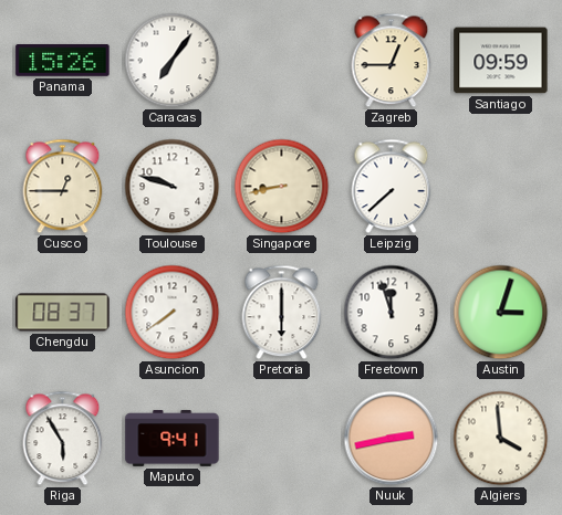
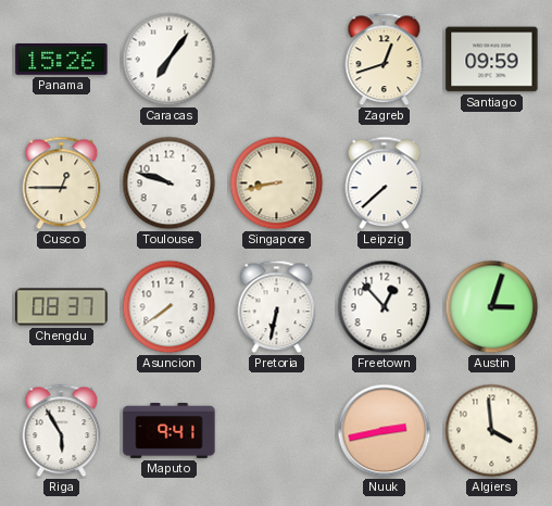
Zagreb: 12:45 -> 12:42
Pretoria: 6:00 -> 6:32
Freetown: 11:57 -> 12:53
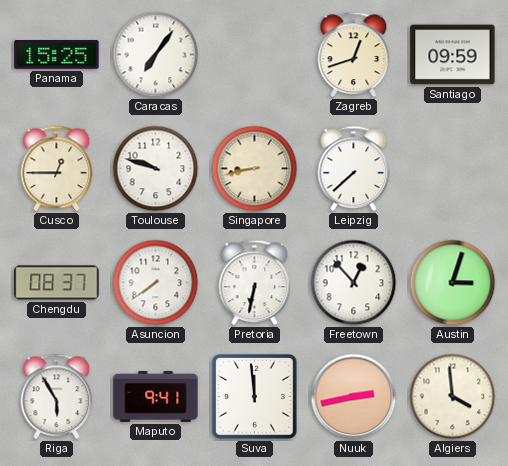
Panama: 15:26 -> 15:25
Suva: none -> 11:59
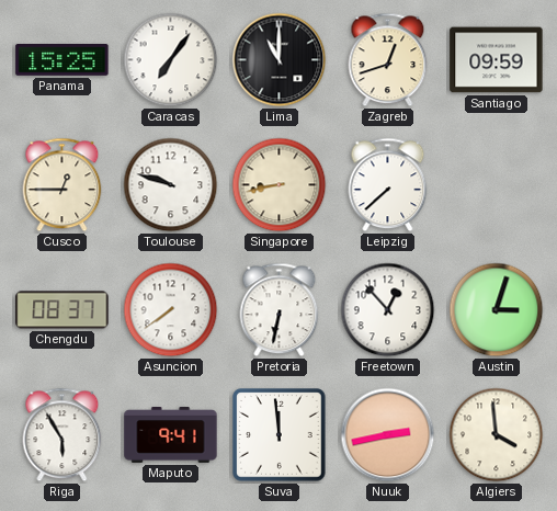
Lima: none -> 11:00
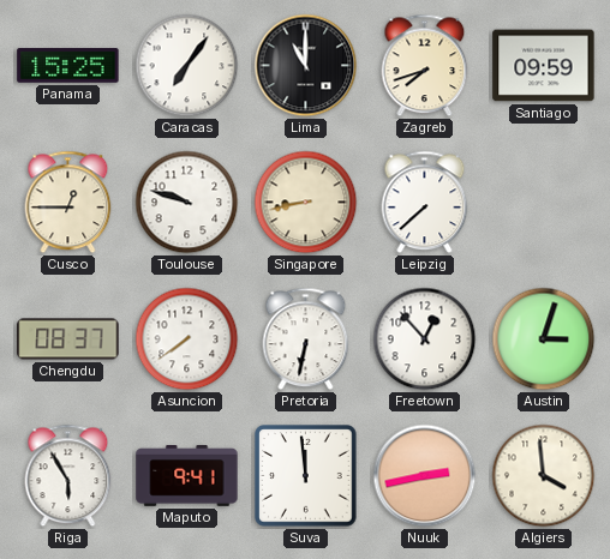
Zagreb: 12:42 -> 7:42
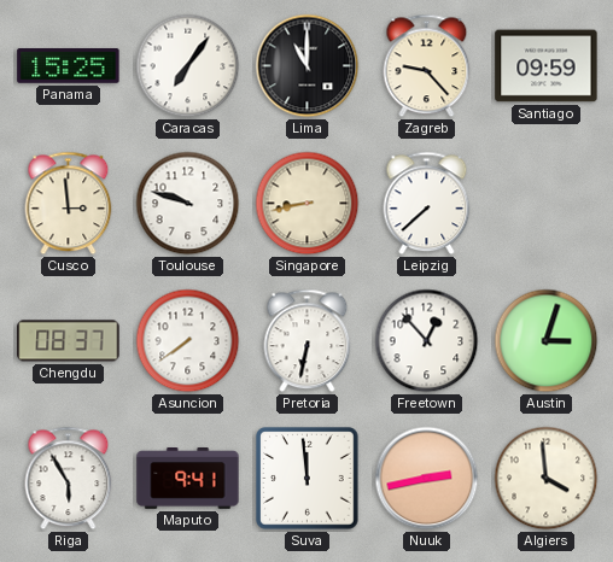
Zagreb: 7:42 -> 9:23
Cusco: 12:45 -> 2:59
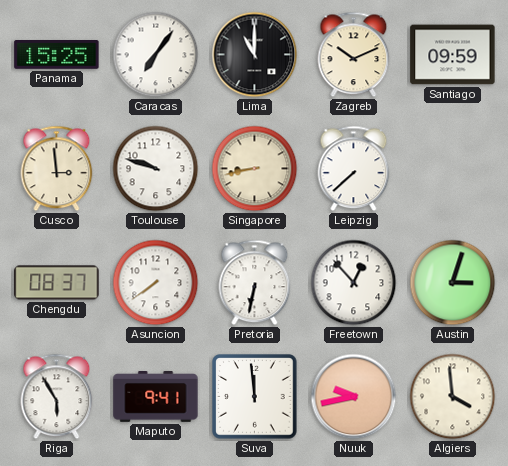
Zagreb: 9:23 -> 10:11
Nuuk: 2:43 -> 9:43
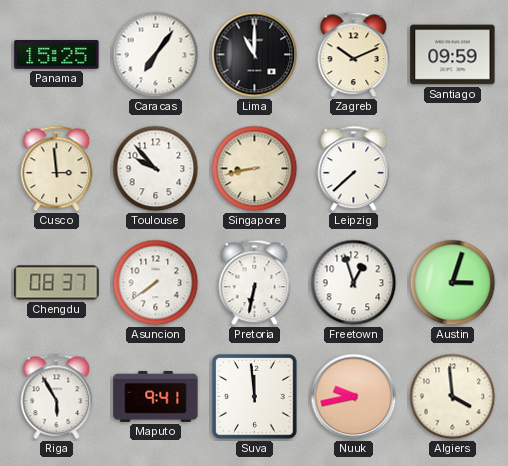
Toulouse: 9:48 -> 9:53
Freetown: 12:53 -> 12:57
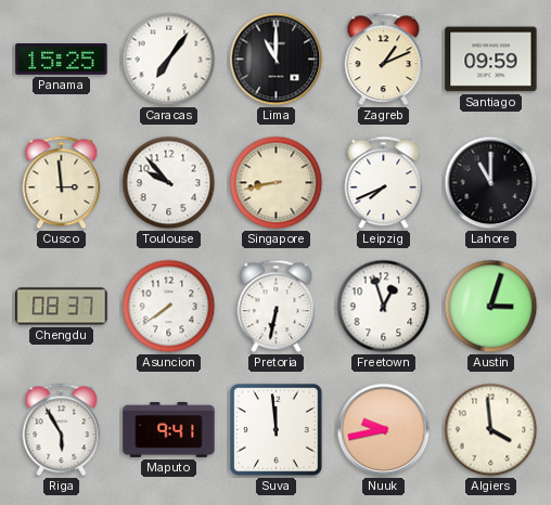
Zagreb: 10:11 -> 1:11
Leipzig: 7:38 -> 7:41
Lahore: none -> 11:00
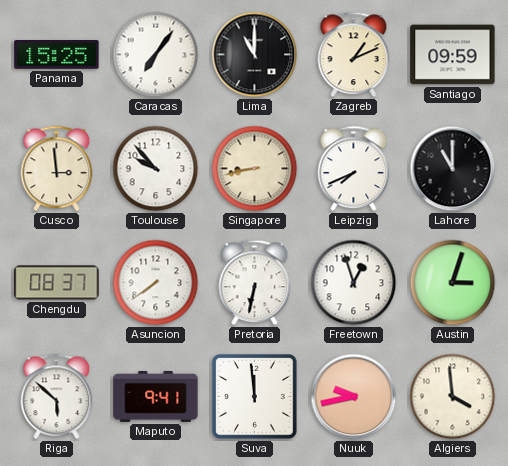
Riga: 5:55 -> 5:52
